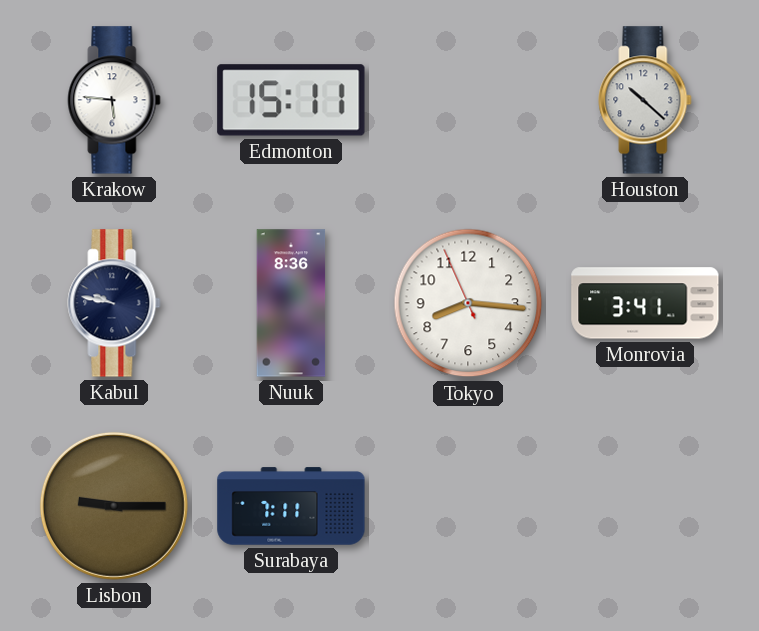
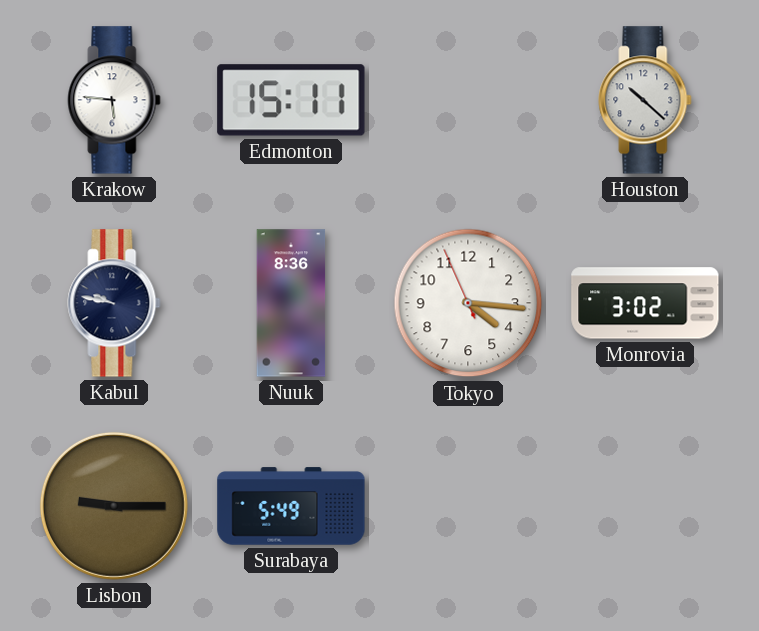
Tokyo: 8:15 -> 4:15
Monrovia: 3:41 -> 3:02
Surabaya: 7:11 -> 5:49
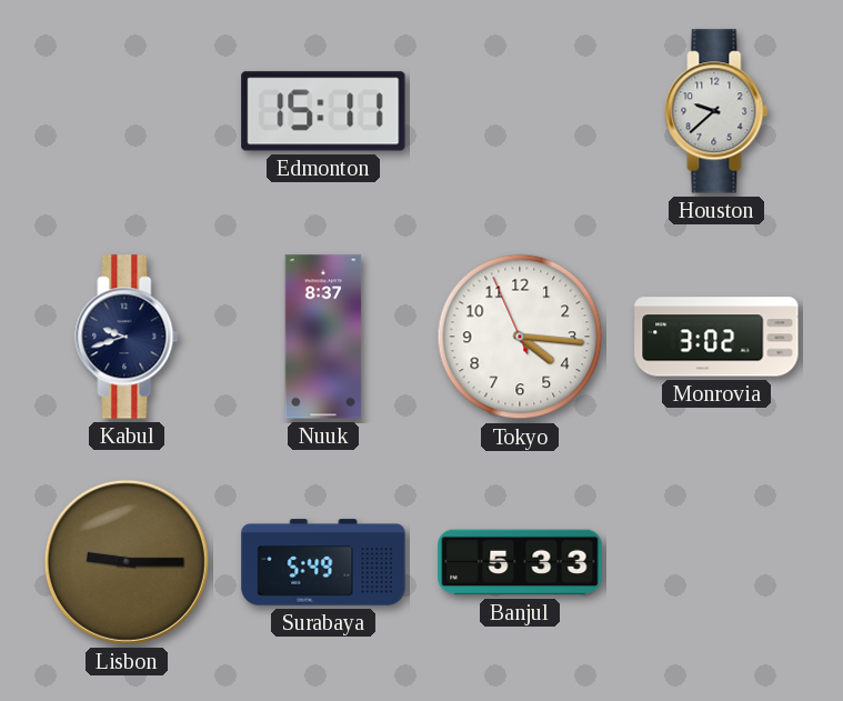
Krakow: 5:46 -> none
Houston: 10:22 -> 9:38
Kabul: 9:47 -> 9:42
Nuuk: 8:36 -> 8:37
Banjul: none -> 5:33
